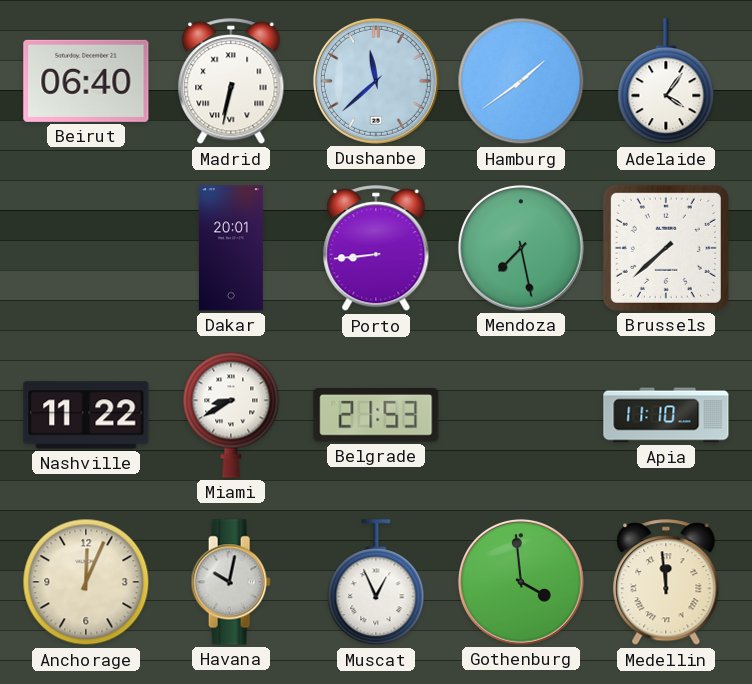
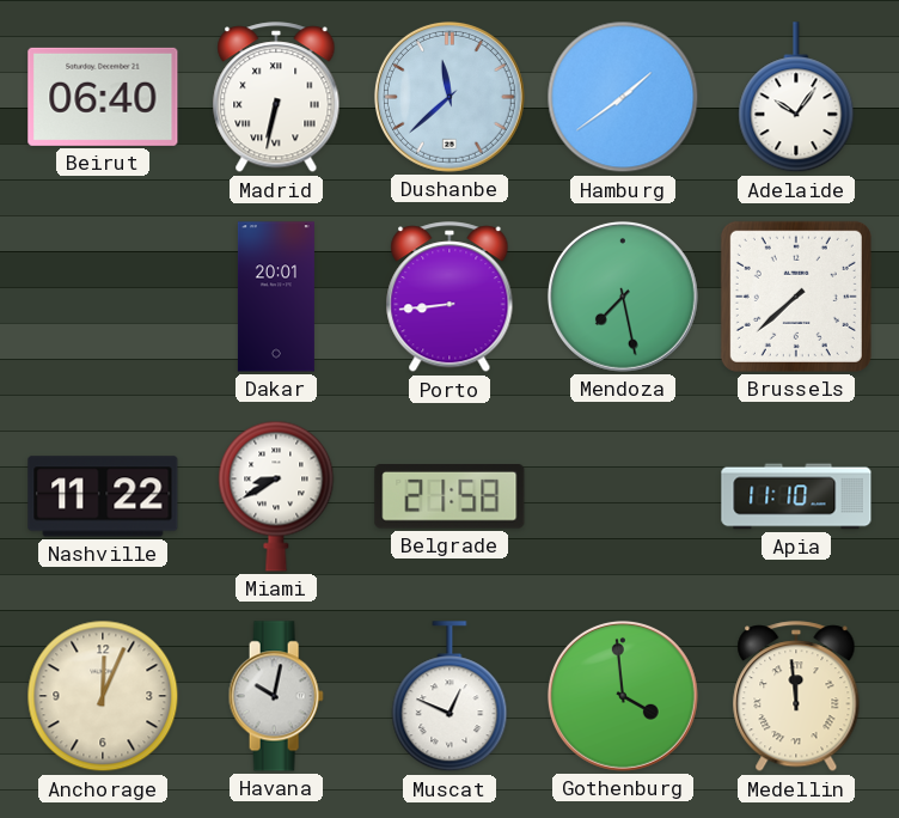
Adelaide: 4:06 -> 10:06
Belgrade: 21:53 -> 21:58
Muscat: 12:56 -> 12:49
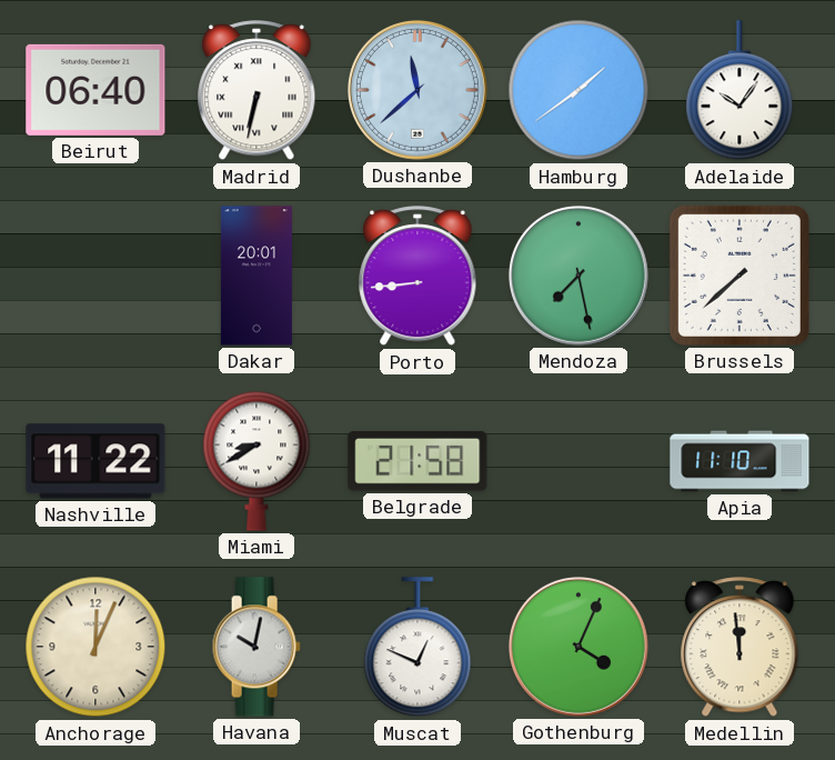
Gothenburg: 3:59 -> 4:04
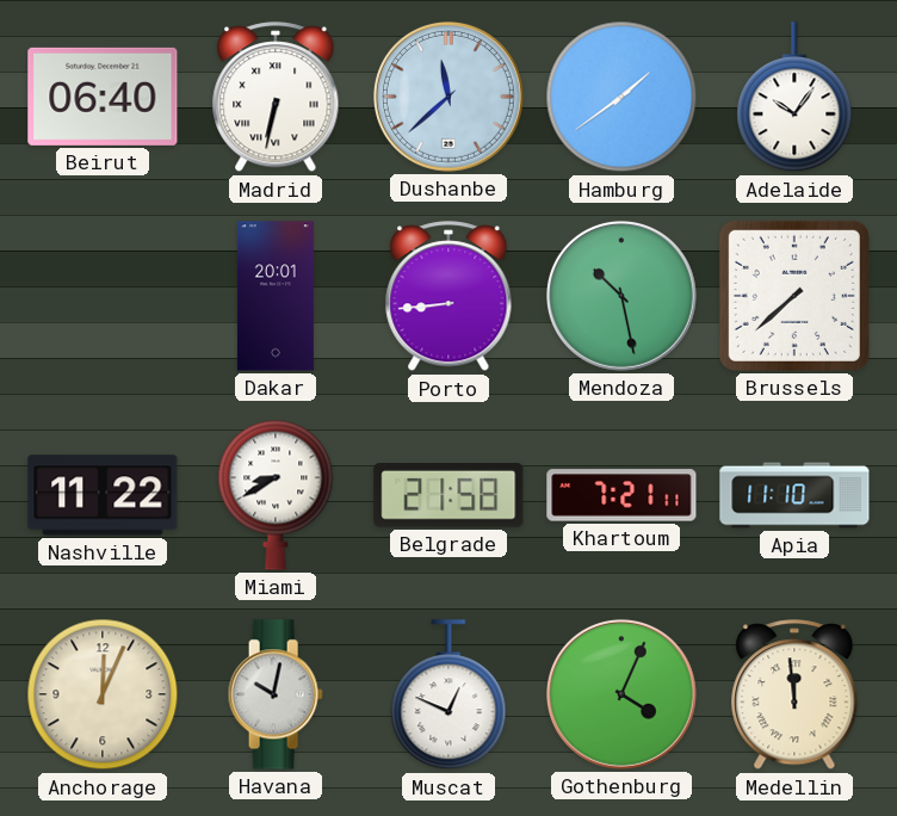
Mendoza: 7:28 -> 10:28
Khartoum: none -> 7:21
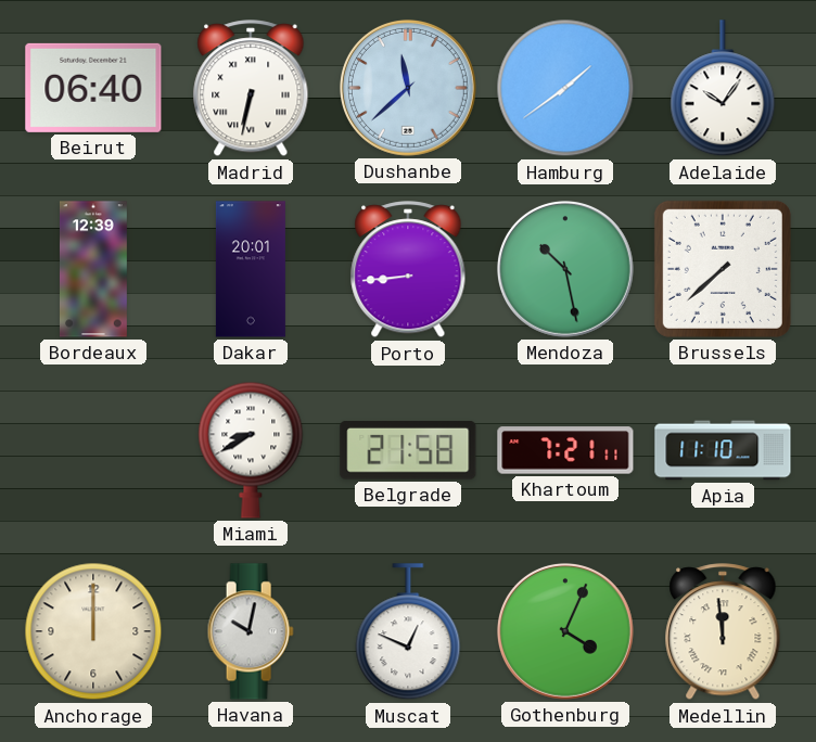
Bordeaux: none -> 12:39
Nashville: 11:22 -> none
Anchorage: 12:04 -> 12:00
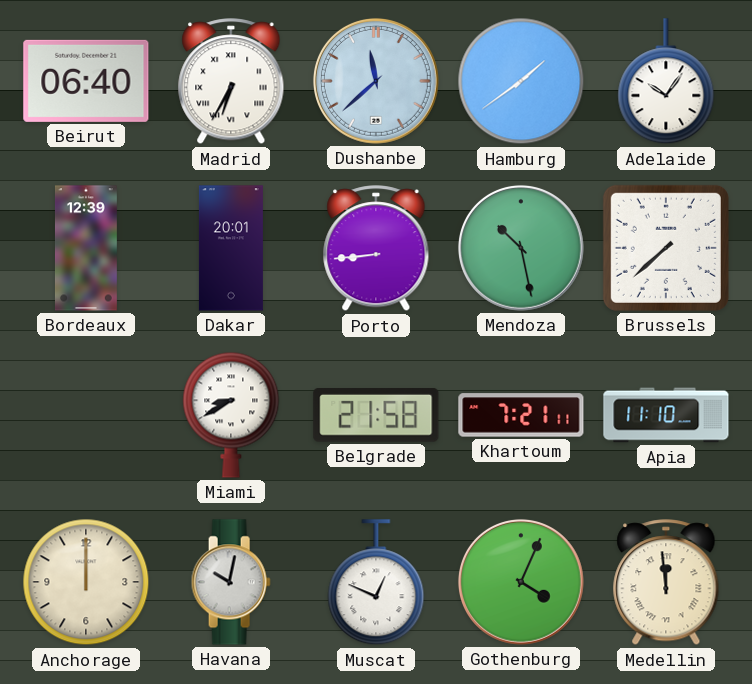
Madrid: 6:32 -> 6:35
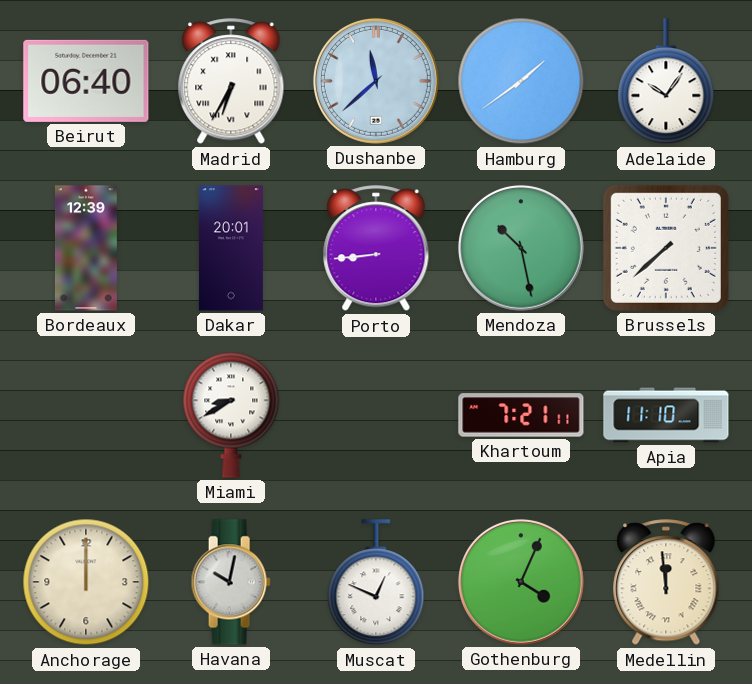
Belgrade: 21:58 -> none
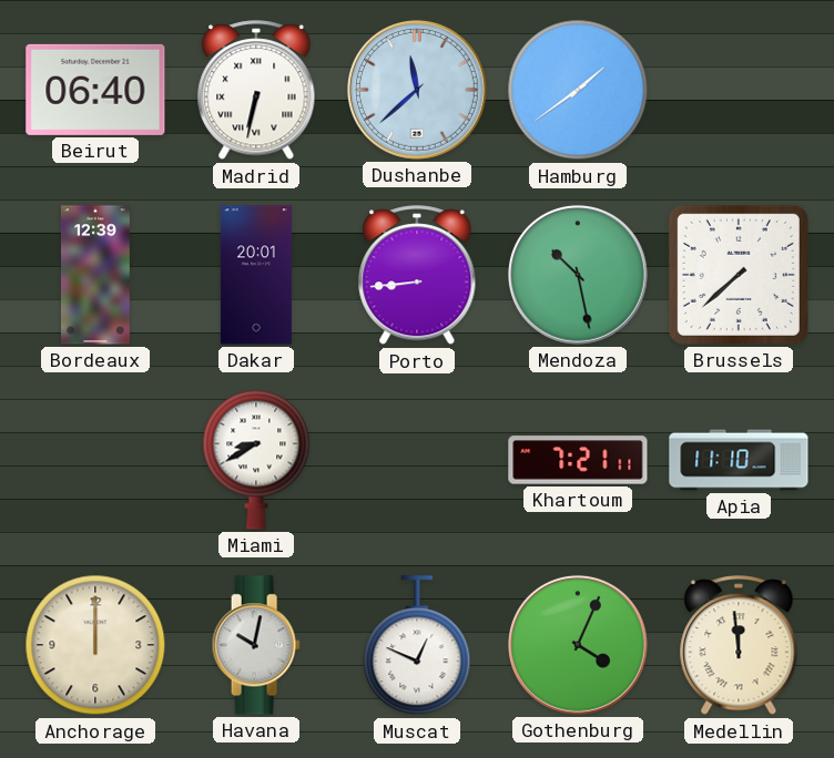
Madrid: 6:35 -> 6:32
Adelaide: 10:06 -> none
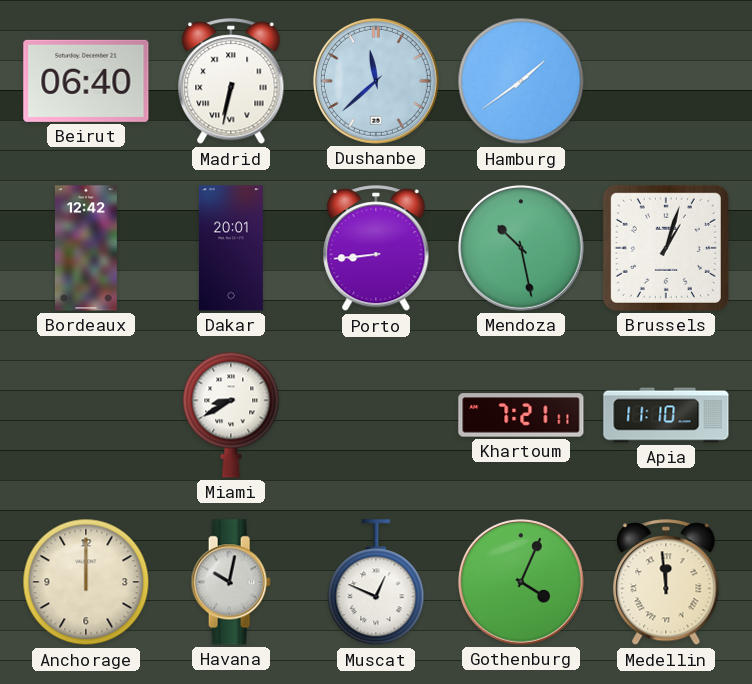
Bordeaux: 12:39 -> 12:42
Brussels: 7:38 -> 1:03
